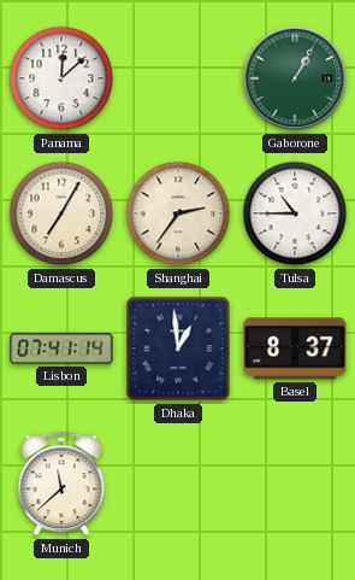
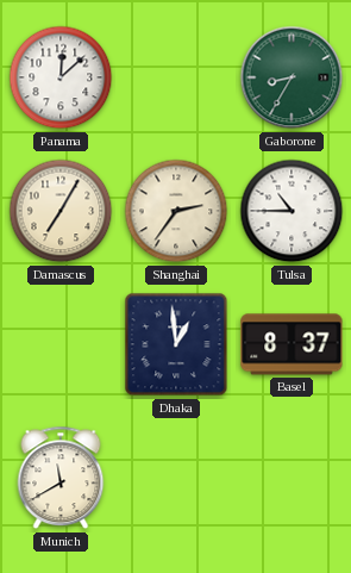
Gaborone: 1:05 -> 8:35
Lisbon: 07:41 -> none
Munich: 11:38 -> 11:40
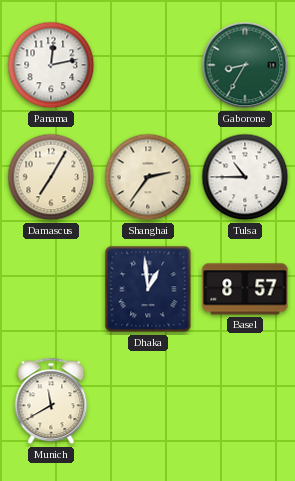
Panama: 12:08 -> 12:13
Basel: 8:37 -> 8:57
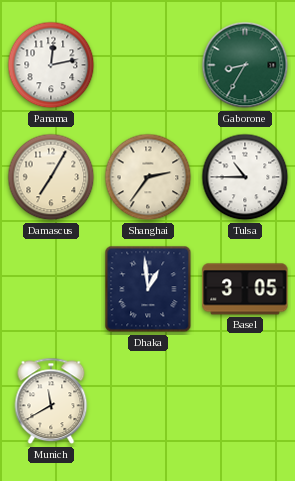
Basel: 8:57 -> 3:05
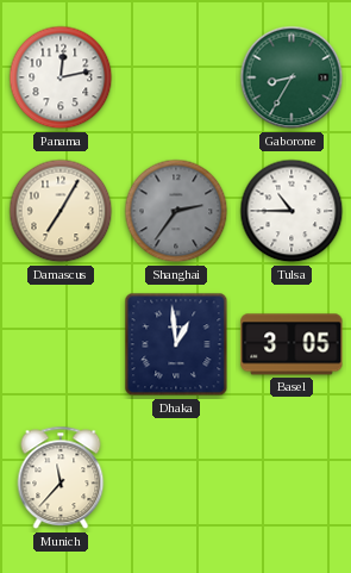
Shanghai dial: cream -> grey
Munich: 11:40 -> 11:37
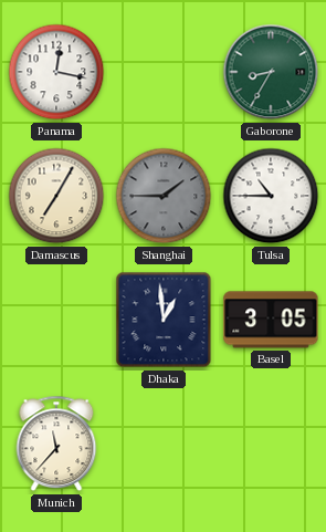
Panama: 12:13 -> 12:17
Shanghai: 2:36 -> 1:45
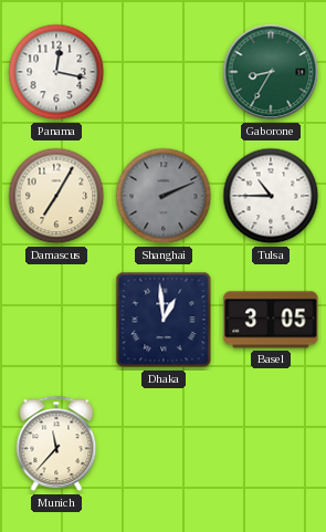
Shanghai: 1:45 -> 2:11
